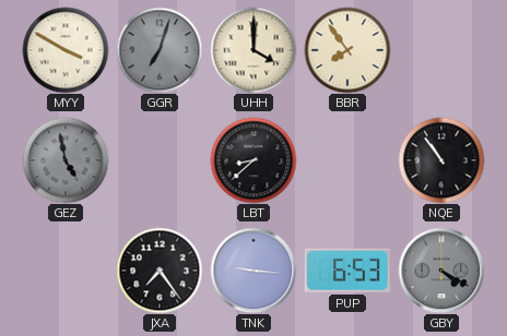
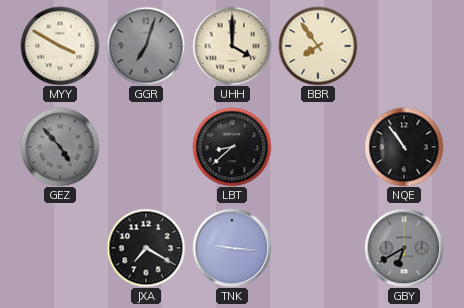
GEZ: 4:58 -> 4:53
JXA: 7:24 -> 7:20
PUP: 6:53 -> none
GBY: 4:20 -> 6:40
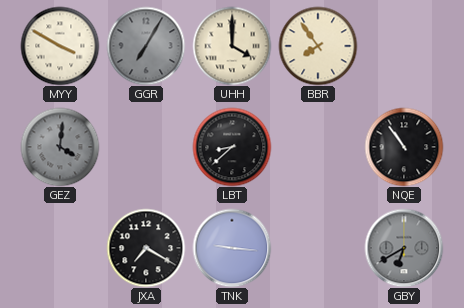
GGR: 7:03 -> 7:05
GEZ: 4:53 -> 4:01
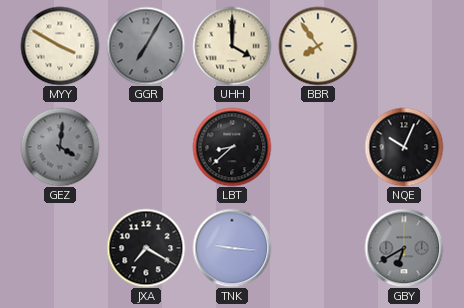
NQE: 10:54 -> 10:04
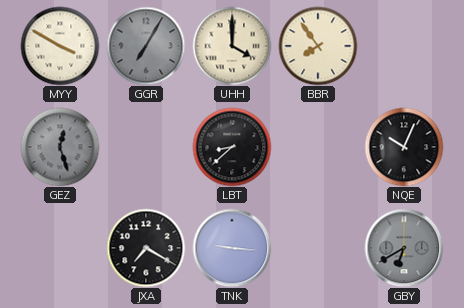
GEZ: 4:01 -> 12:27
